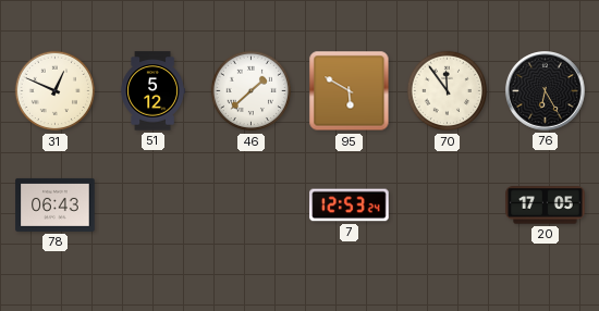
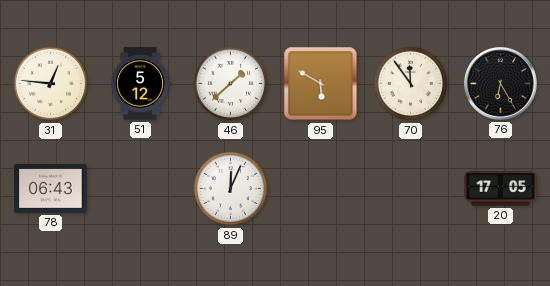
31: 12:49 -> 12:46
89: none -> 12:04
7: 12:53 -> none
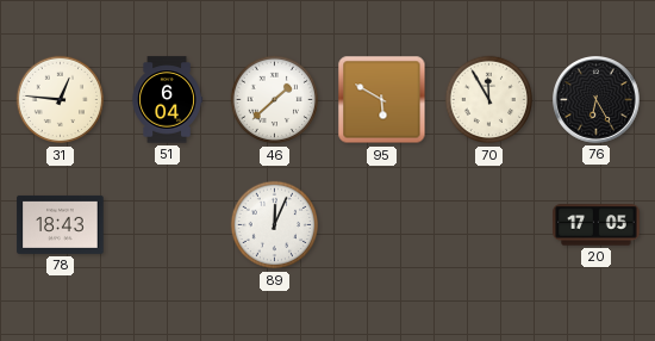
51: 5:12 -> 6:04
70: 11:54 -> 11:55
78: 06:43 -> 18:43
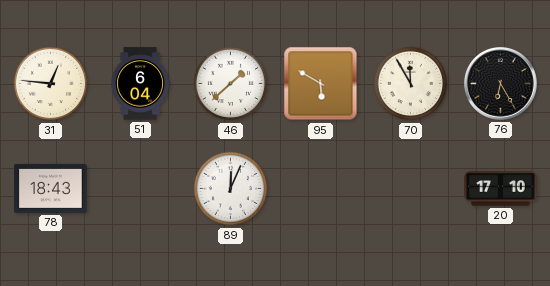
20: 17:05 -> 17:10
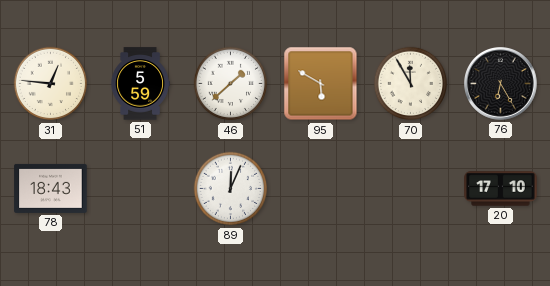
51: 6:04 -> 5:59
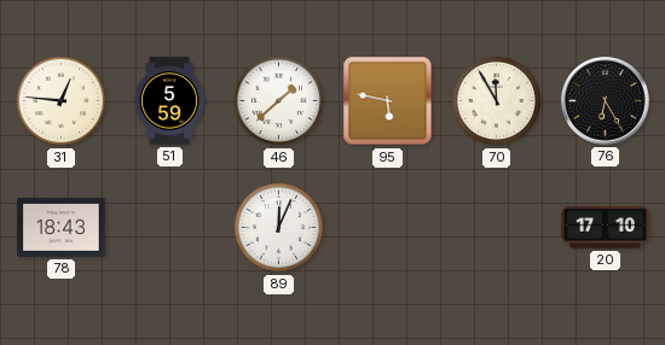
95: 5:50 -> 5:47
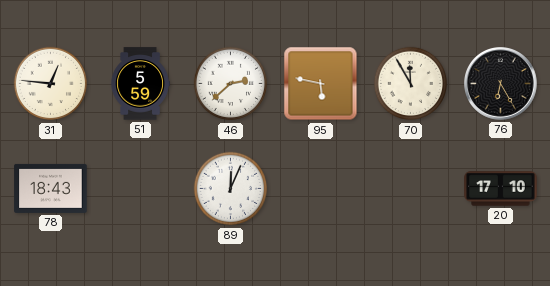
46: 1:38 -> 2:38
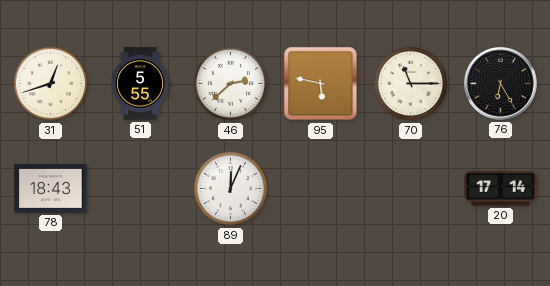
31: 12:46 -> 12:42
51: 5:59 -> 5:55
70: 11:55 -> 11:15
20: 17:10 -> 17:14
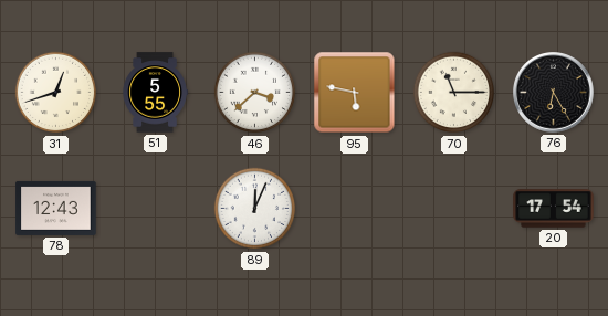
46: 2:38 -> 3:38
78: 18:43 -> 12:43
20: 17:14 -> 17:54
